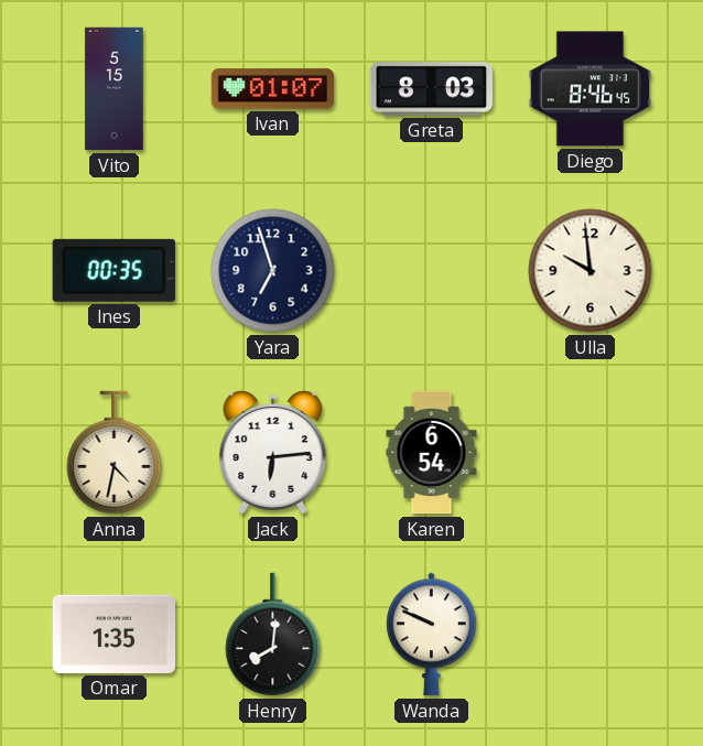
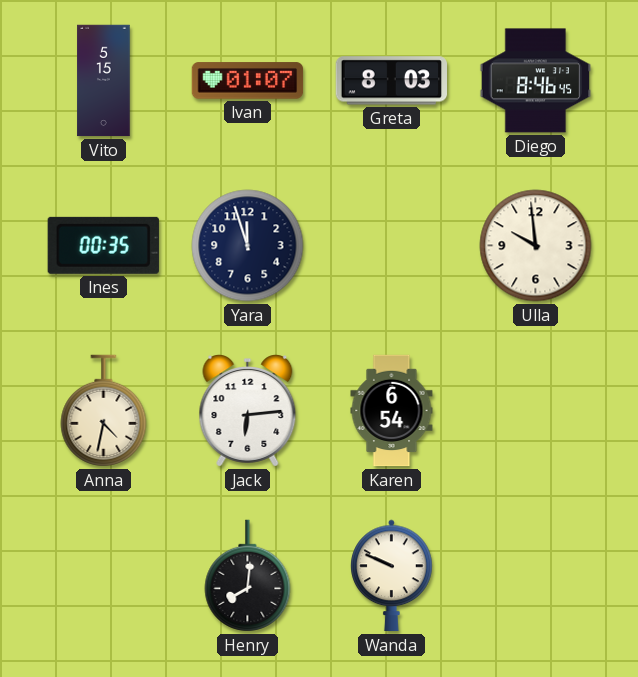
Yara: 6:57 -> 11:57
Omar: 1:35 -> none
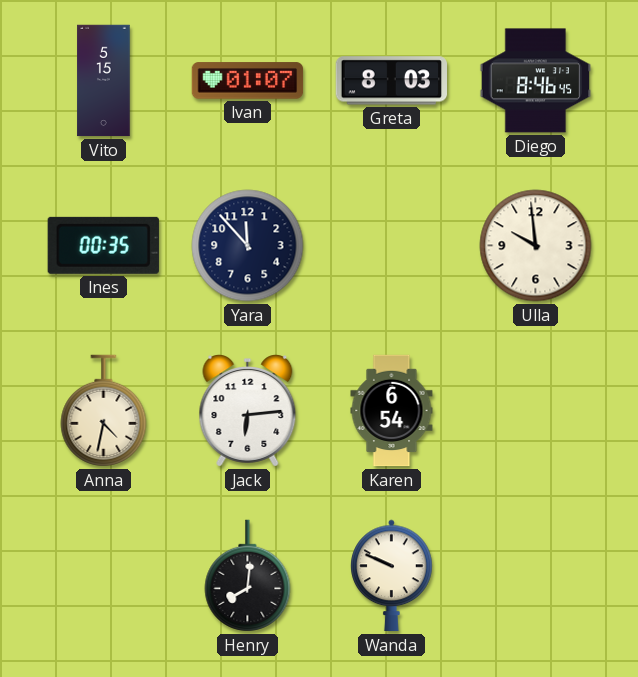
Yara: 11:57 -> 11:53
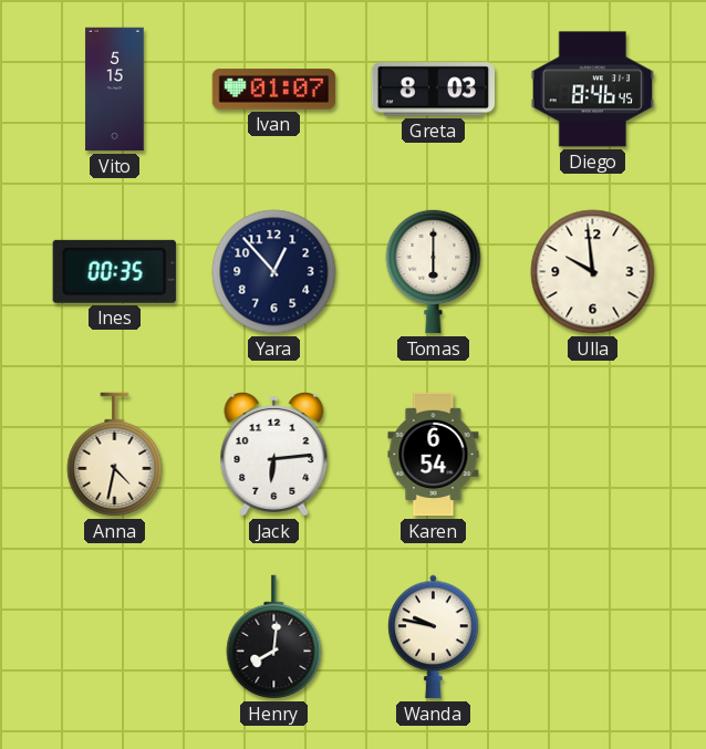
Yara: 11:53 -> 12:53
Tomas: none -> 6:00
Wanda: 9:49 -> 9:47
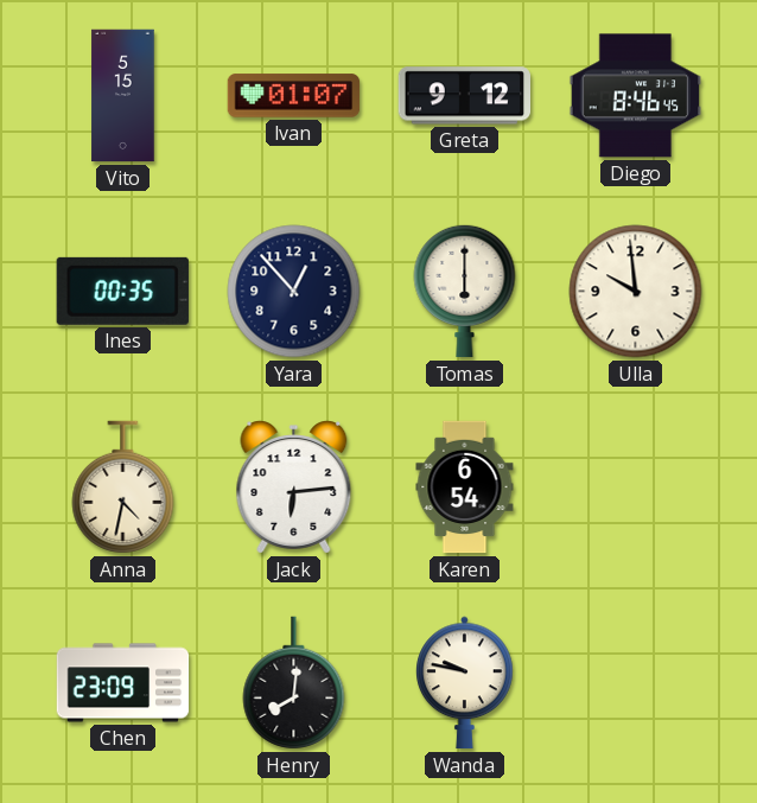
Greta: 8:03 -> 9:12
Chen: none -> 23:09
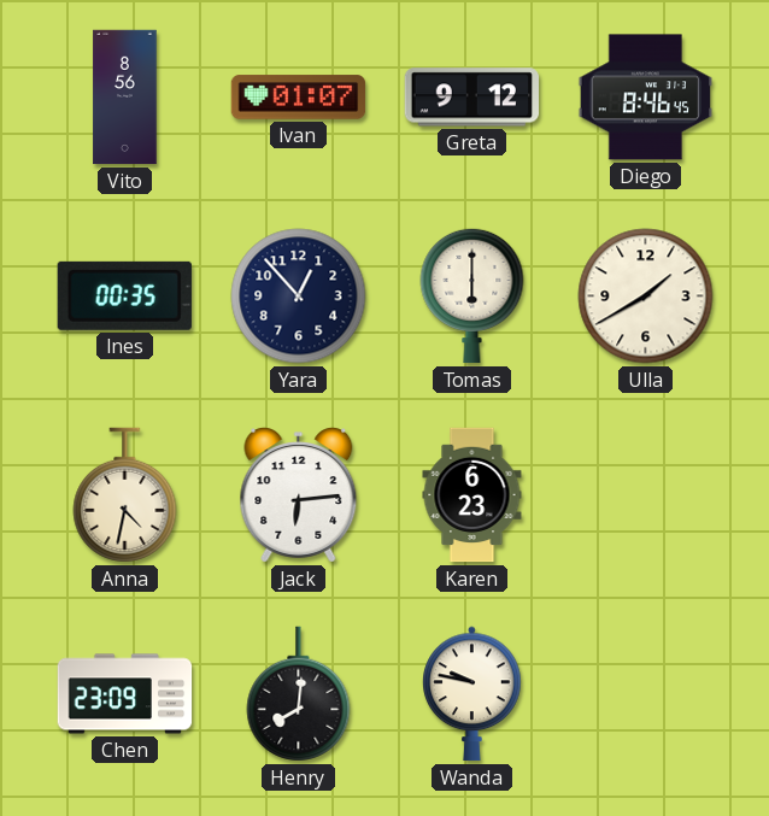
Vito: 5:15 -> 8:56
Ulla: 9:59 -> 1:40
Karen: 6:54 -> 6:23
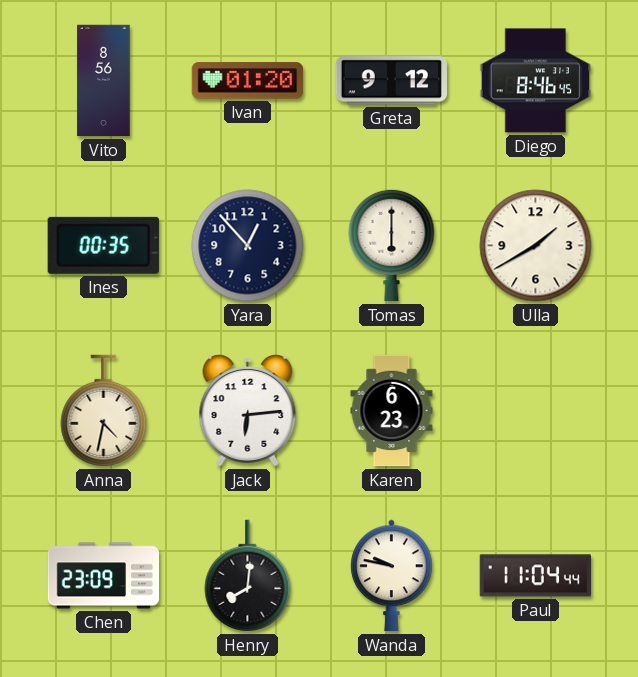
Ivan: 01:07 -> 01:20
Paul: none -> 11:04
